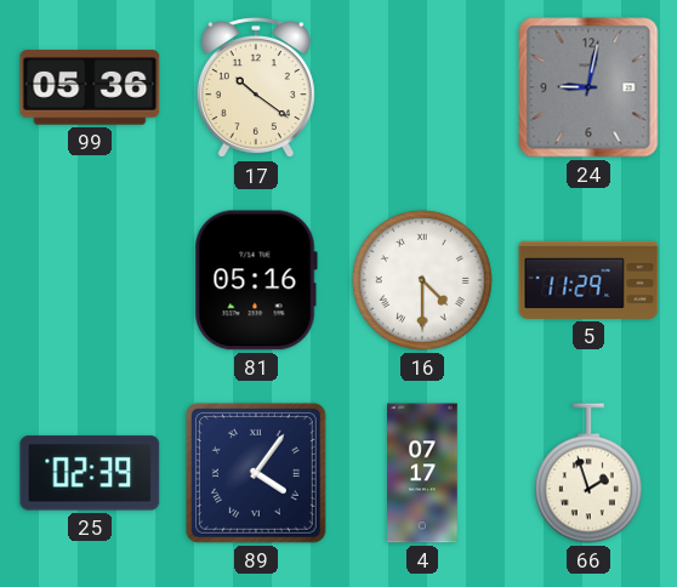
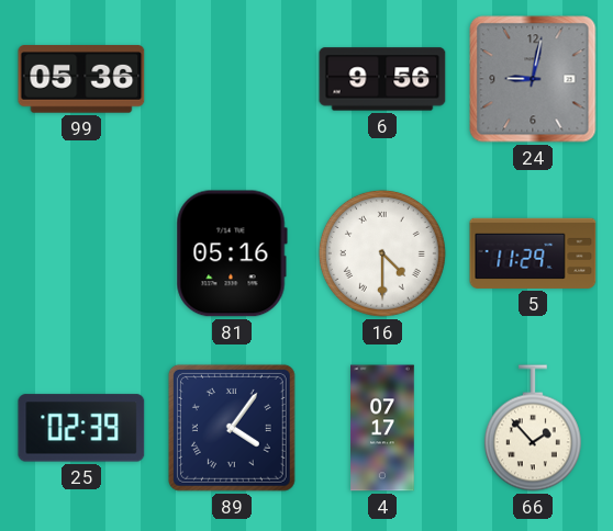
17: 10:21 -> none
6: none -> 9:56
66: 1:57 -> 1:53
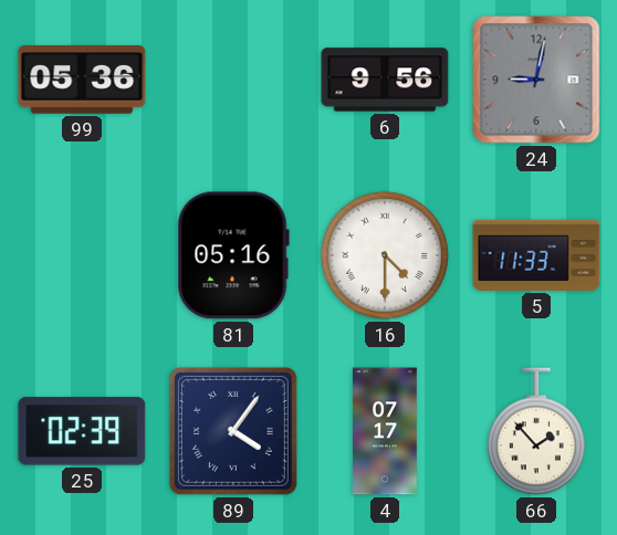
5: 11:29 -> 11:33
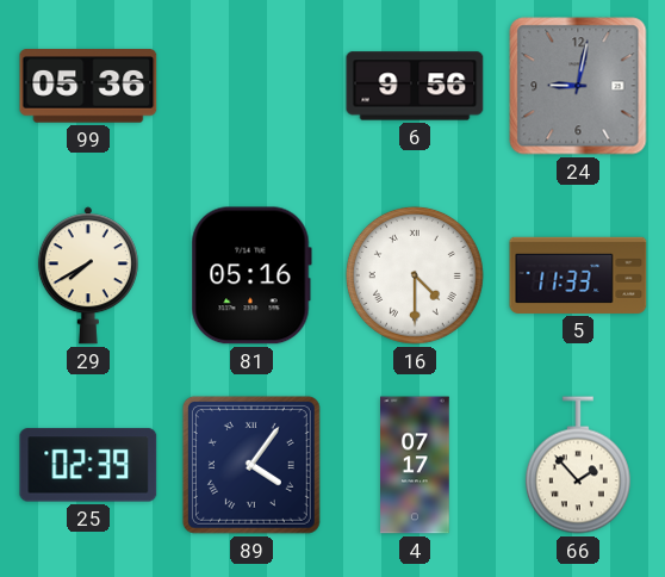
29: none -> 7:40
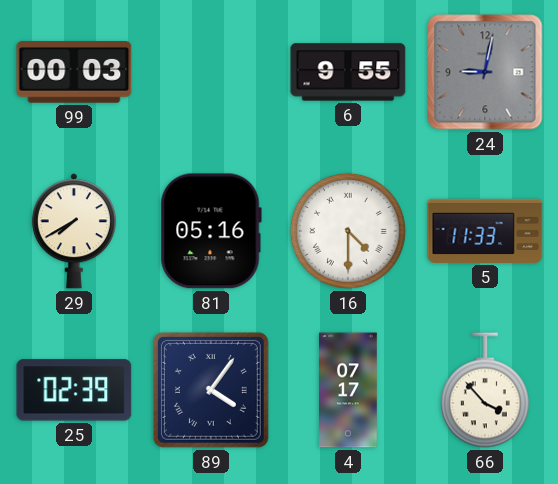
99: 05:36 -> 00:03
6: 9:56 -> 9:55
66: 1:53 -> 3:53
